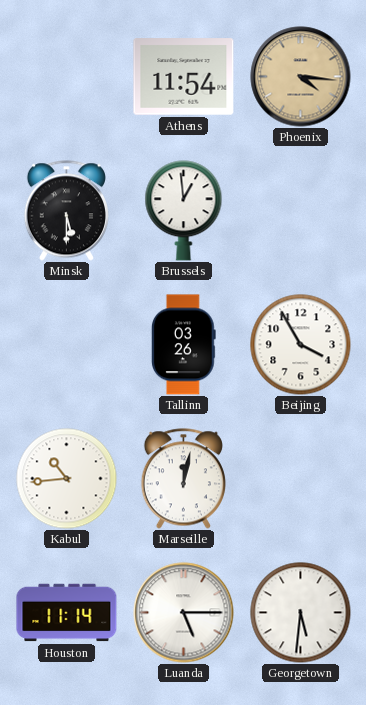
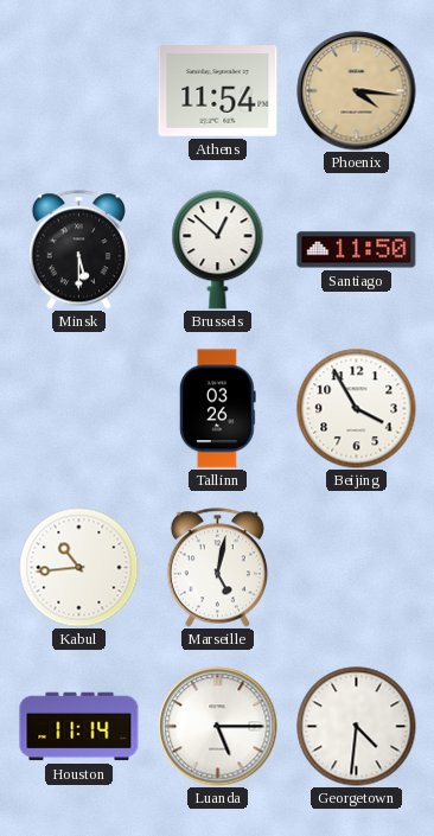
Brussels: 12:59 -> 12:52
Santiago: none -> 11:50
Marseille: 12:02 -> 5:02
Georgetown: 5:31 -> 4:31
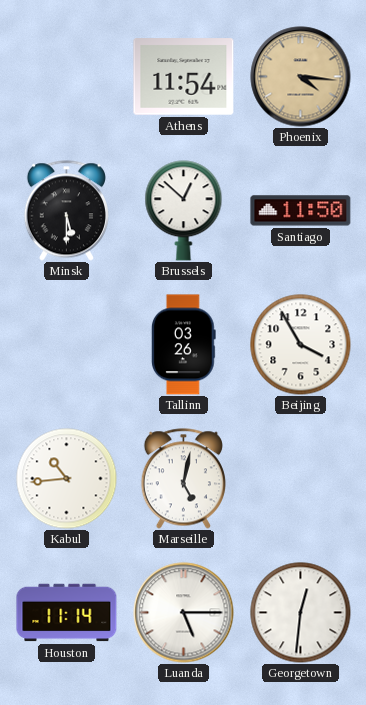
Georgetown: 4:31 -> 12:31
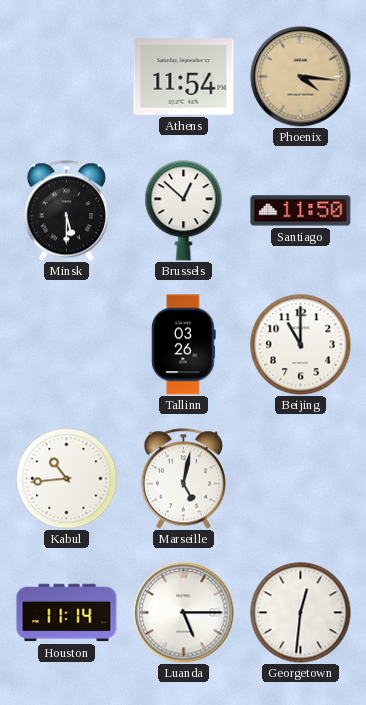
Beijing: 3:55 -> 11:00
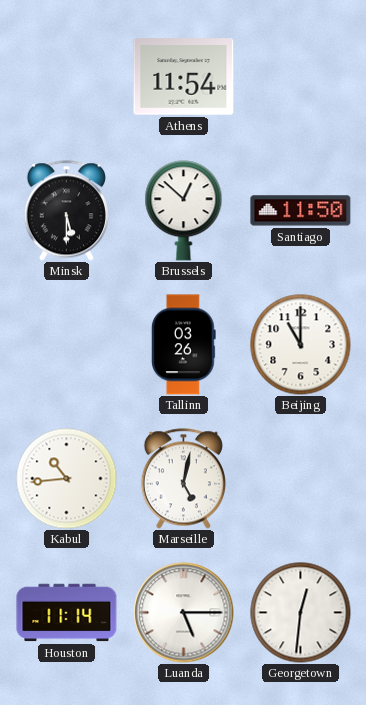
Phoenix: 4:16 -> none
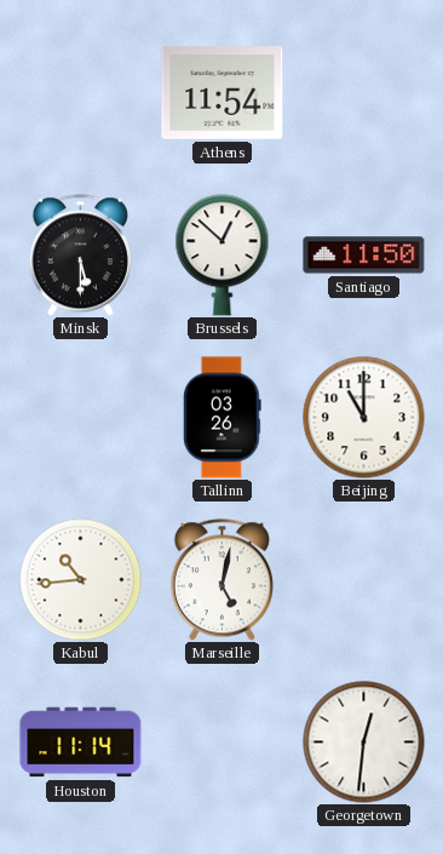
Luanda: 5:15 -> none
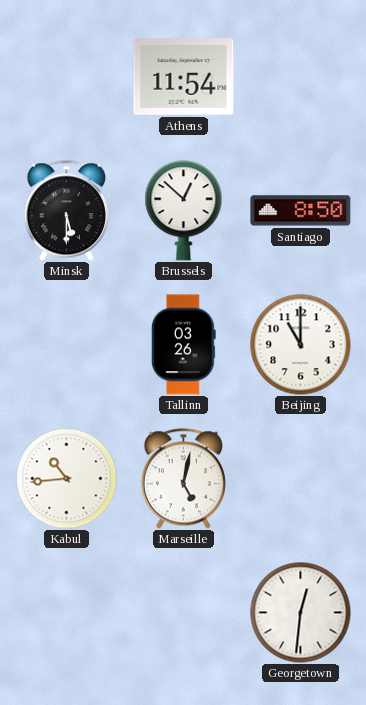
Santiago: 11:50 -> 8:50
Houston: 11:14 -> none
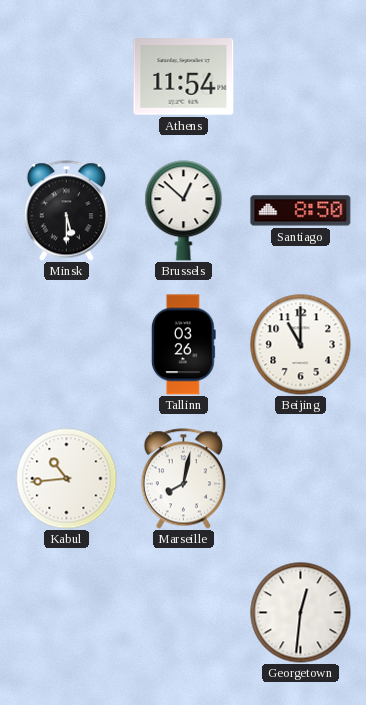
Marseille: 5:02 -> 8:02
